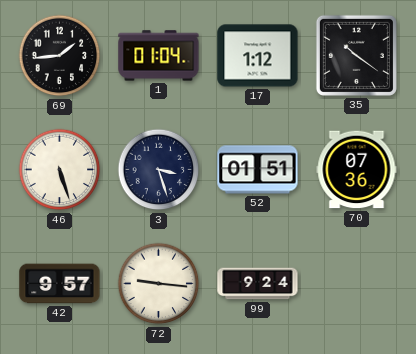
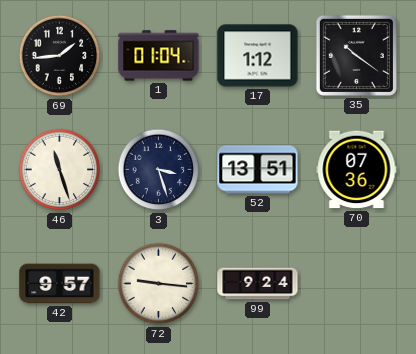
46: 5:27 -> 11:27
52: 01:51 -> 13:51
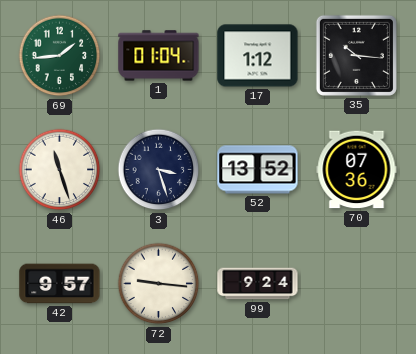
69 dial: black -> green
35: 10:21 -> 10:16
52: 13:51 -> 13:52
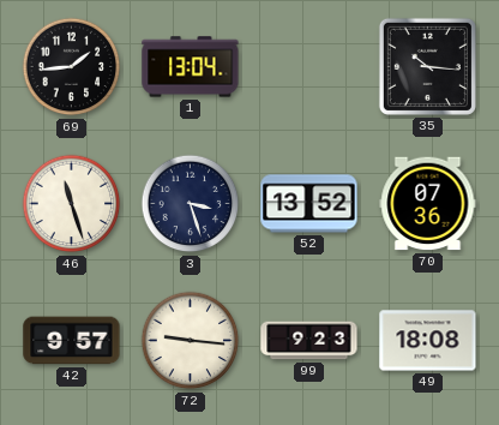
69 dial: green -> black
1: 01:04 -> 13:04
17: 1:12 -> none
99: 9:24 -> 9:23
49: none -> 18:08
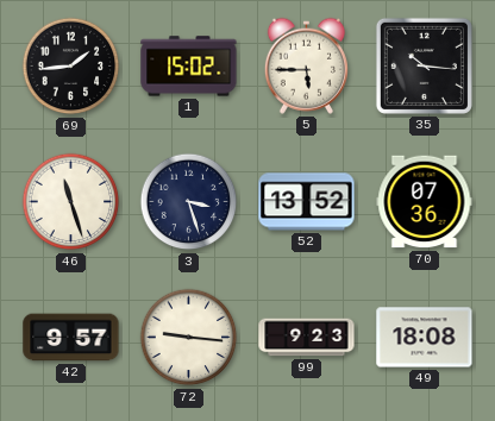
1: 13:04 -> 15:02
5: none -> 5:45
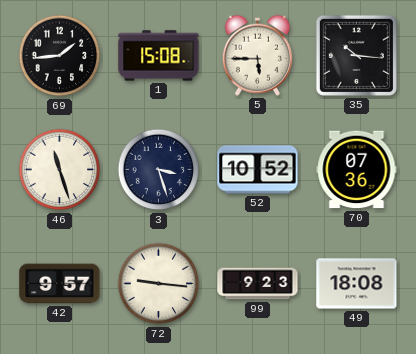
1: 15:02 -> 15:08
52: 13:52 -> 10:52
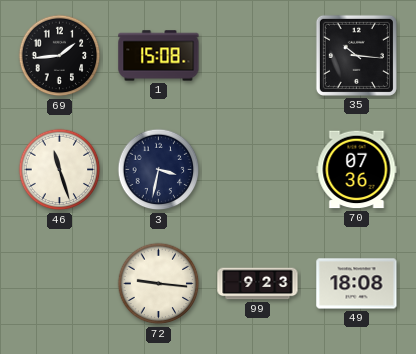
5: 5:45 -> none
3: 3:27 -> 3:32
52: 10:52 -> none
42: 9:57 -> none
